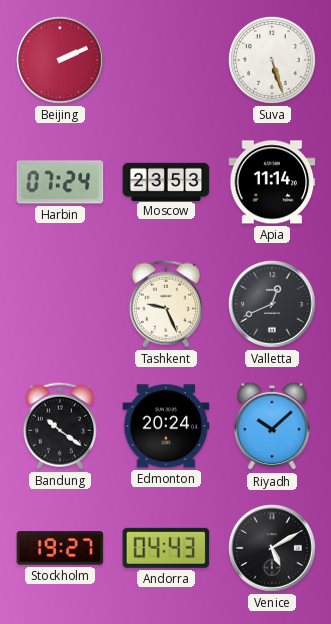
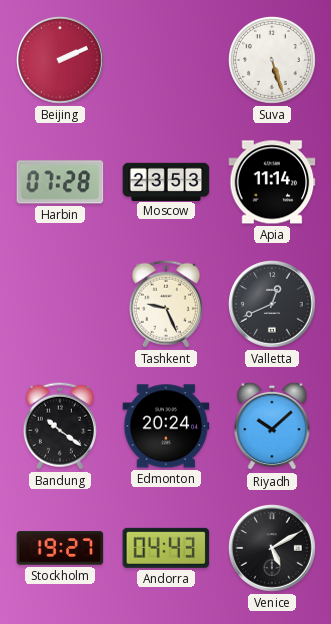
Harbin: 07:24 -> 07:28
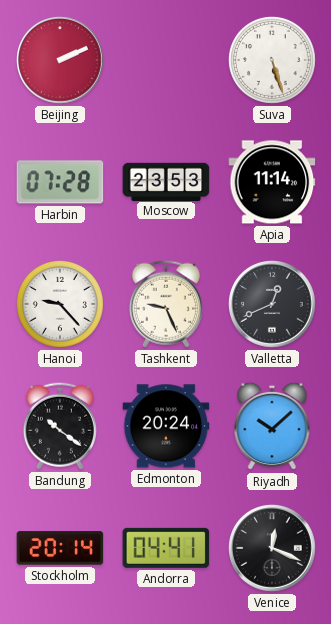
Hanoi: none -> 9:23
Stockholm: 19:27 -> 20:14
Andorra: 04:43 -> 04:41
Venice: 5:10 -> 12:19
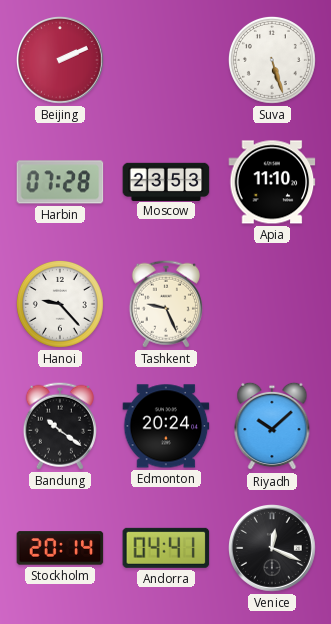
Apia: 11:14 -> 11:10
Valletta: 12:41 -> none
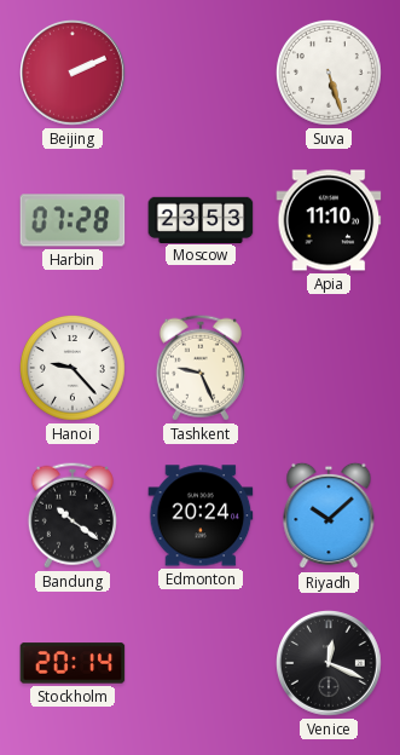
Andorra: 04:41 -> none
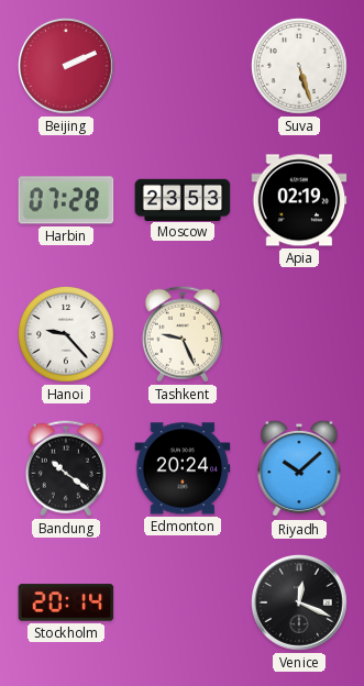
Apia: 11:10 -> 02:19
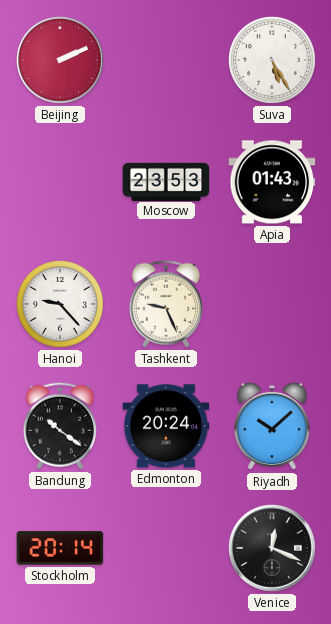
Suva: 5:27 -> 5:25
Harbin: 07:28 -> none
Apia: 02:19 -> 01:43
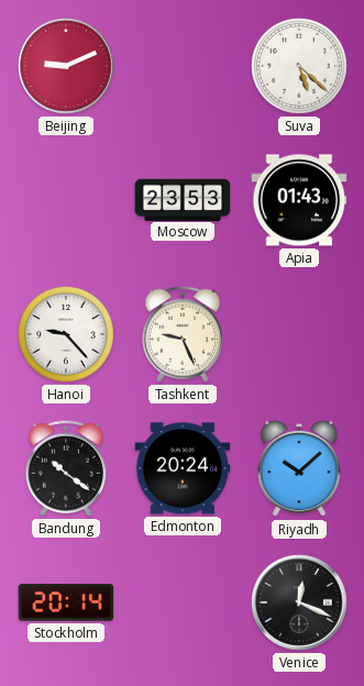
Beijing: 2:11 -> 9:11
Suva: 5:25 -> 5:22
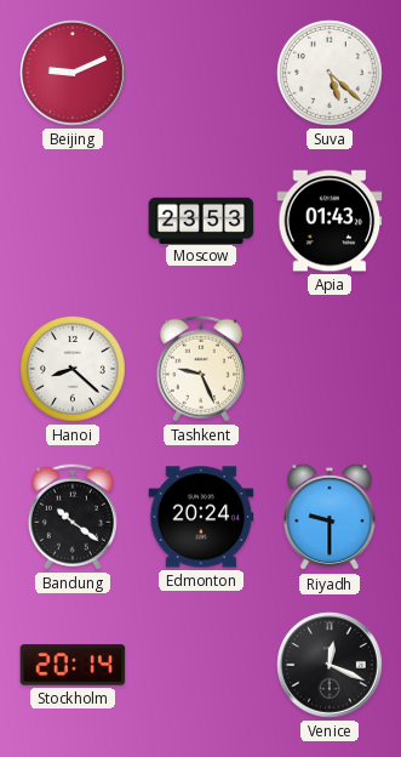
Hanoi: 9:23 -> 8:22
Riyadh: 10:08 -> 9:30
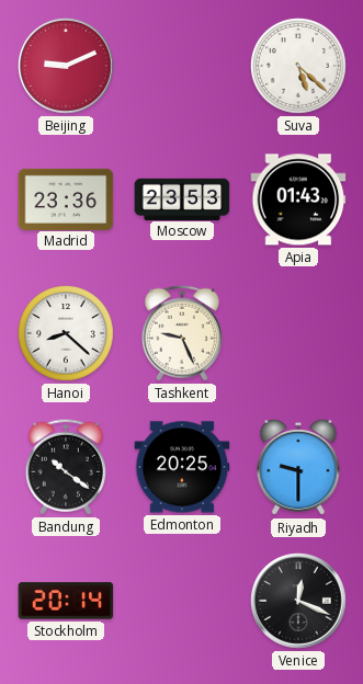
Madrid: none -> 23:36
Edmonton: 20:24 -> 20:25
